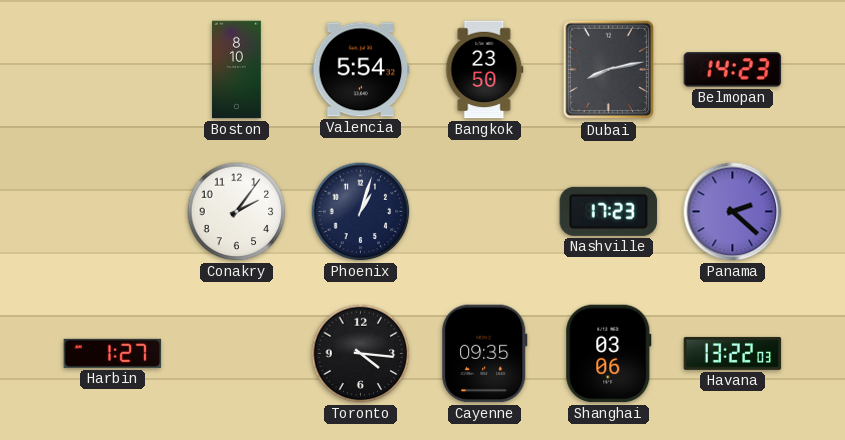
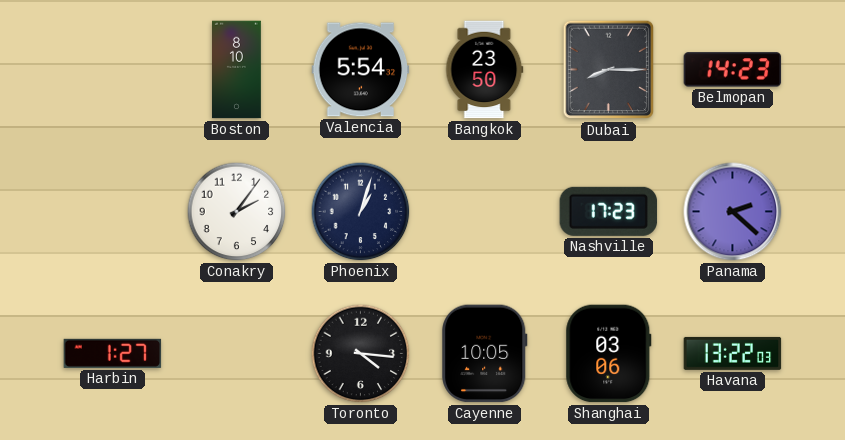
Dubai: 8:13 -> 8:15
Cayenne: 09:35 -> 10:05
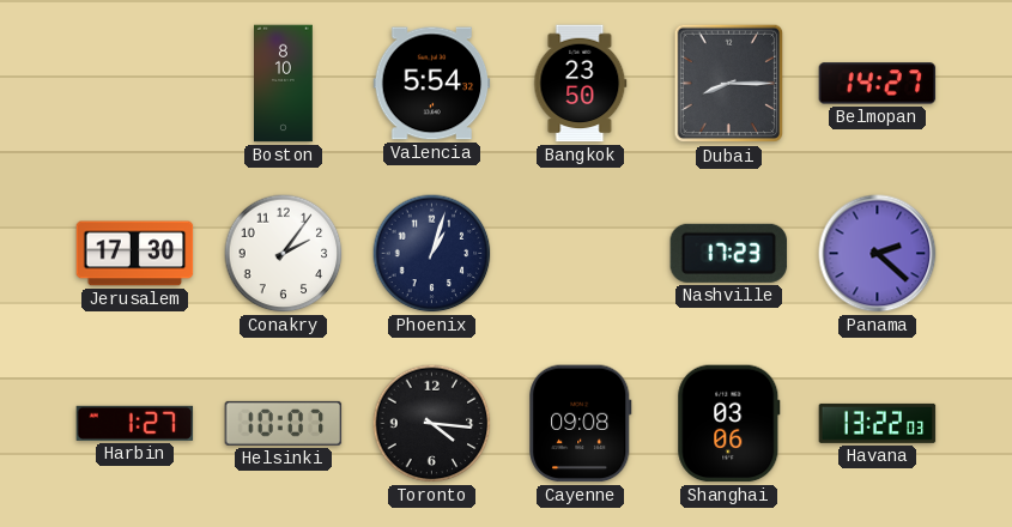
Belmopan: 14:23 -> 14:27
Jerusalem: none -> 17:30
Helsinki: none -> 10:07
Cayenne: 10:05 -> 09:08
